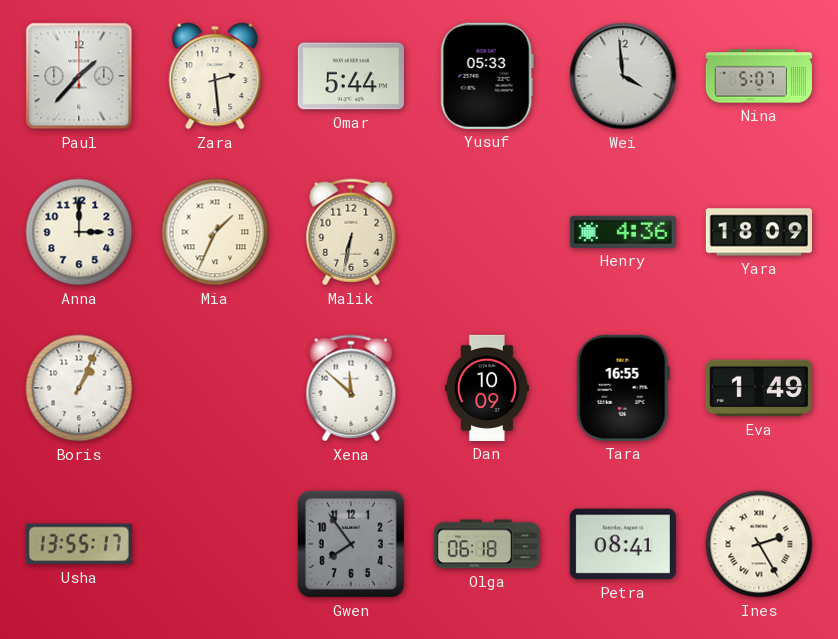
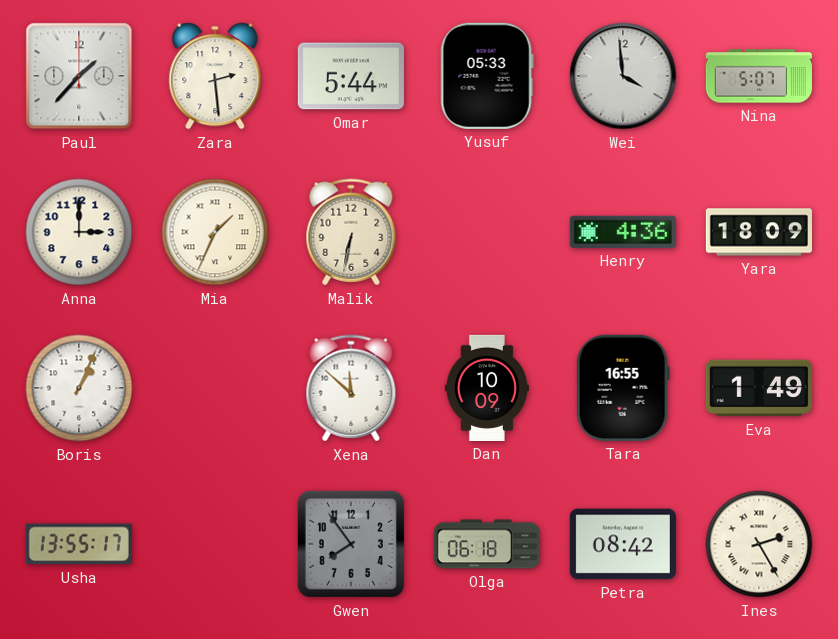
Petra: 08:41 -> 08:42
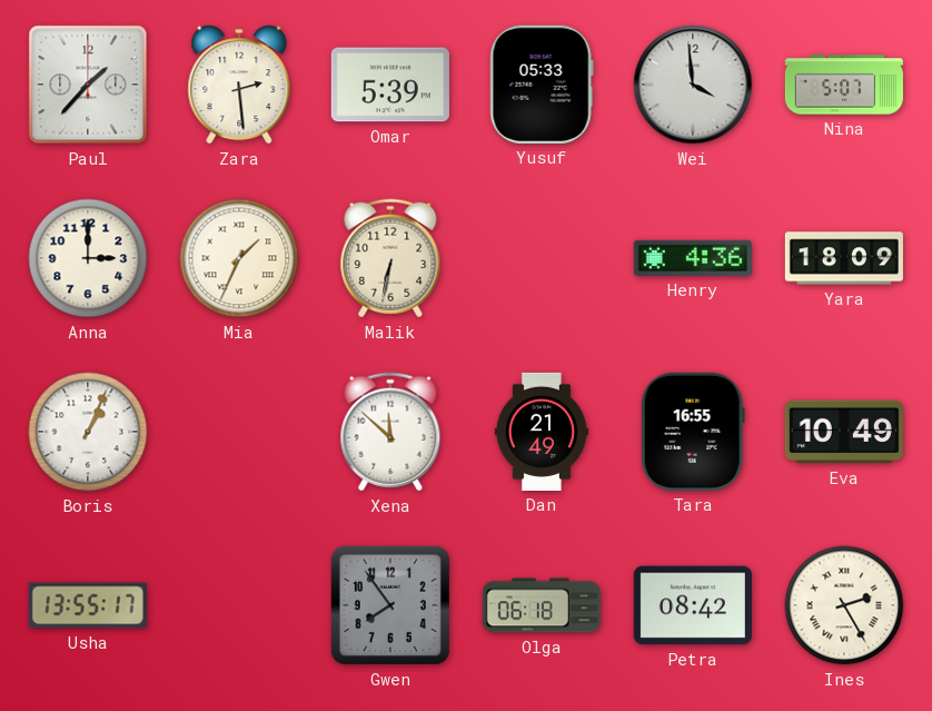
Omar: 5:44 -> 5:39
Dan: 10:09 -> 21:49
Eva: 1:49 -> 10:49
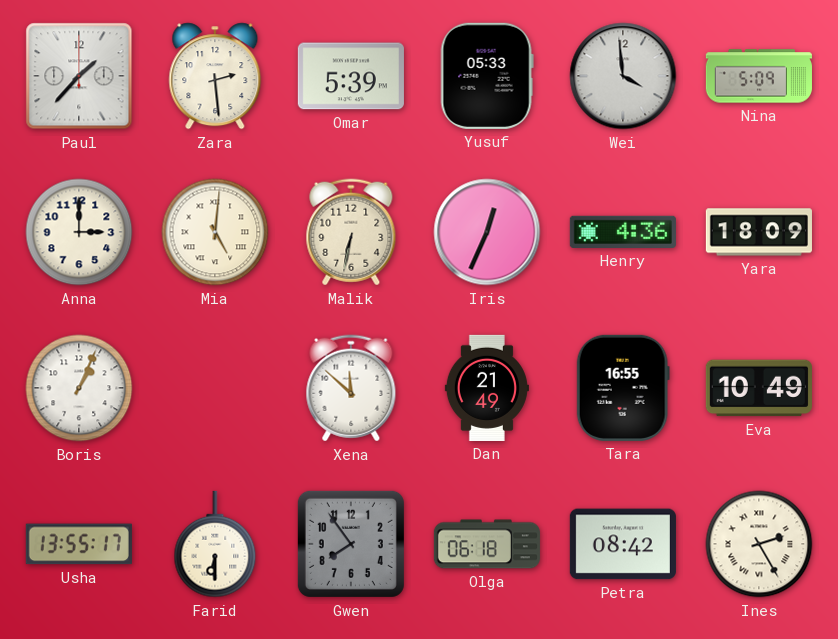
Nina: 5:07 -> 5:09
Mia: 1:34 -> 5:01
Iris: none -> 12:34
Farid: none -> 6:30
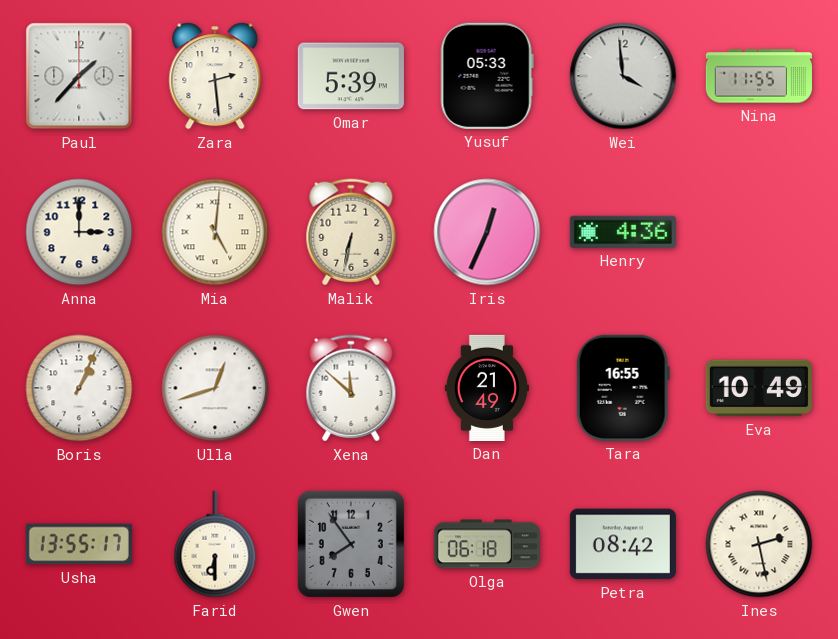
Nina: 5:09 -> 11:55
Yara: 18:09 -> none
Ulla: none -> 12:42
Ines: 2:25 -> 2:28
